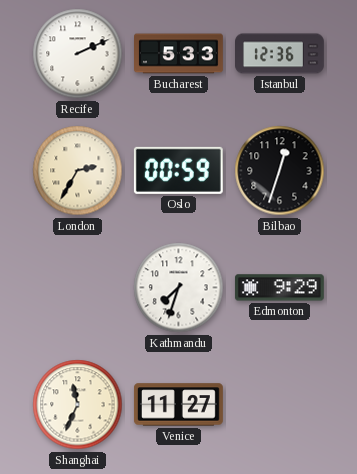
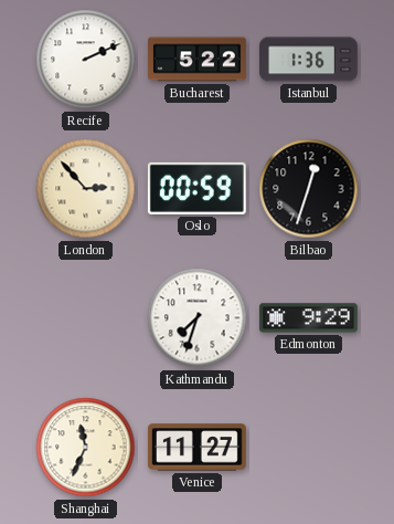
Bucharest: 5:33 -> 5:22
Istanbul: 12:36 -> 1:36
London: 2:35 -> 2:53
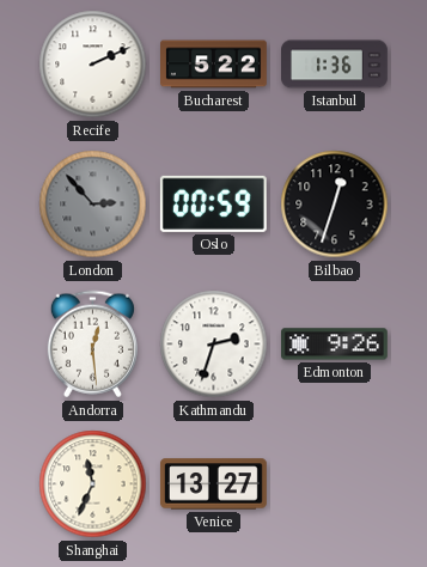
London dial: cream -> grey
Andorra: none -> 12:29
Kathmandu: 7:33 -> 2:33
Edmonton: 9:29 -> 9:26
Venice: 11:27 -> 13:27
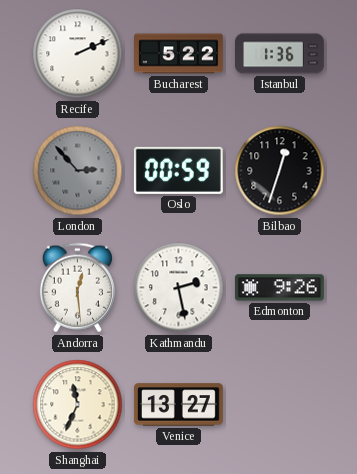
Kathmandu: 2:33 -> 2:28
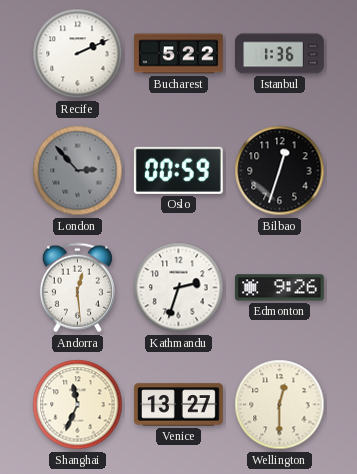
Kathmandu: 2:28 -> 2:33
Wellington: none -> 12:30
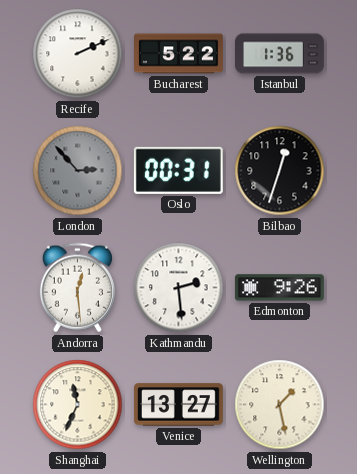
Oslo: 00:59 -> 00:31
Kathmandu: 2:33 -> 2:29
Wellington: 12:30 -> 1:28
